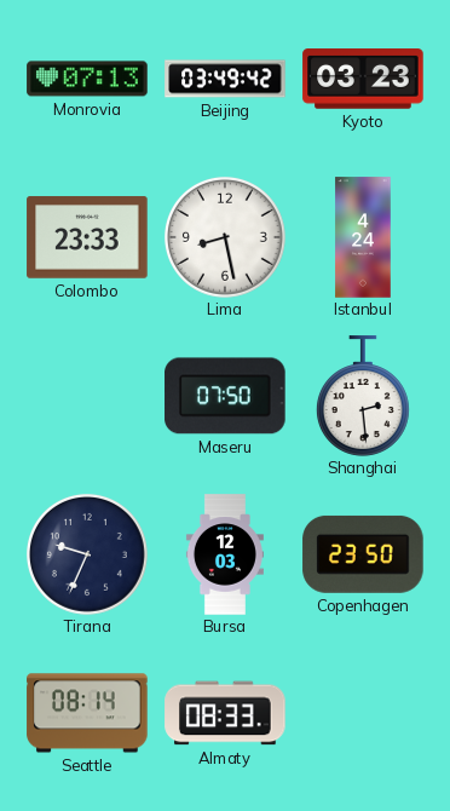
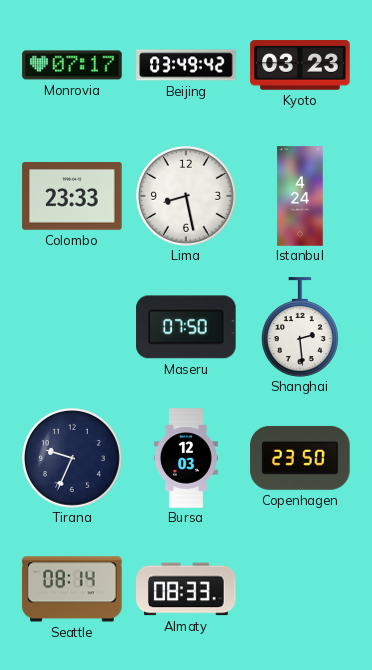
Monrovia: 07:13 -> 07:17
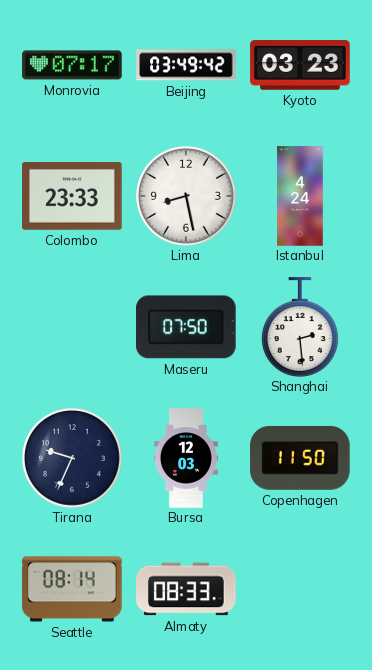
Copenhagen: 23:50 -> 11:50
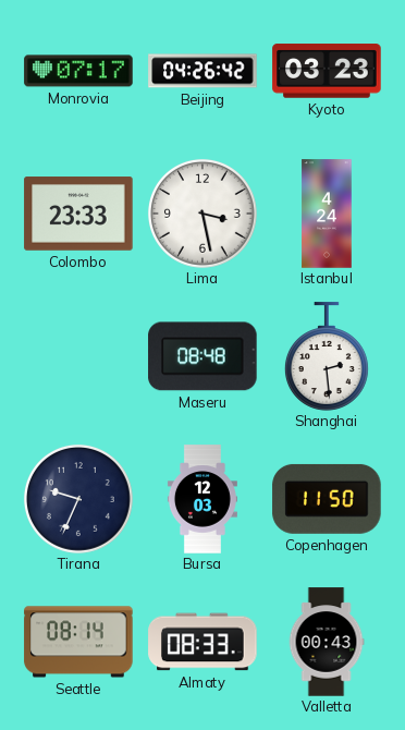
Beijing: 03:49 -> 04:26
Lima: 8:28 -> 3:28
Maseru: 07:50 -> 08:48
Valletta: none -> 00:43
